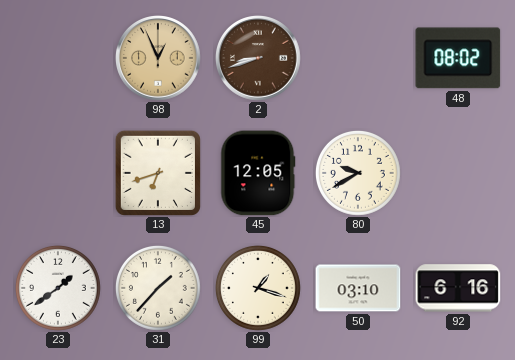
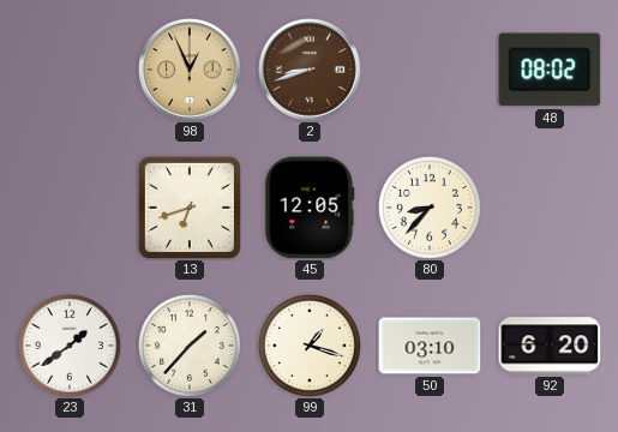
80: 9:40 -> 8:37
92: 6:16 -> 6:20
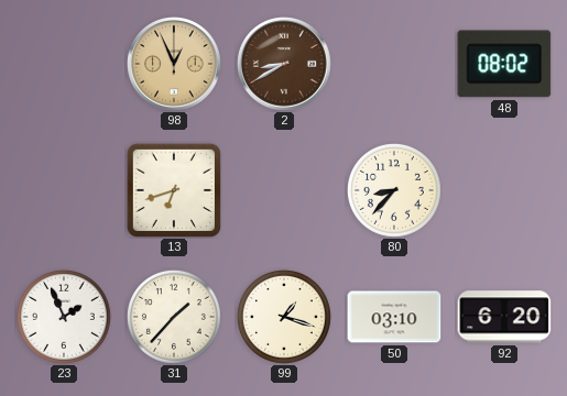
2: 8:42 -> 8:40
45: 12:05 -> none
23: 1:39 -> 1:56
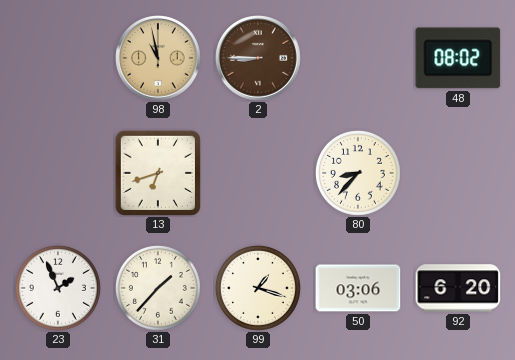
98: 12:56 -> 10:58
2: 8:40 -> 8:45
50: 03:10 -> 03:06
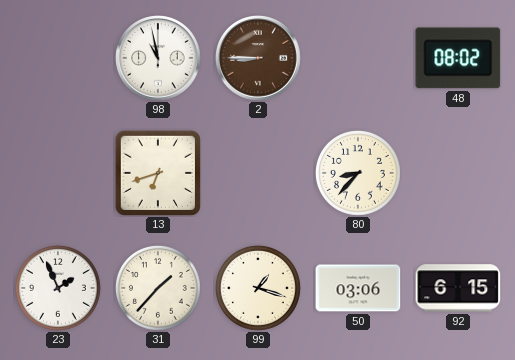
98 dial: champagne -> white
92: 6:20 -> 6:15
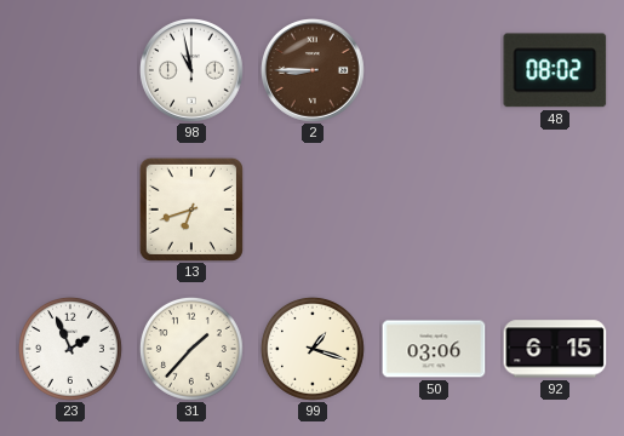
80: 8:37 -> none
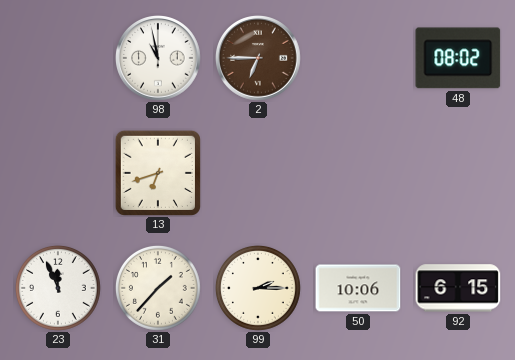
2: 8:45 -> 6:45
23: 1:56 -> 11:56
99: 1:18 -> 2:15
50: 03:06 -> 10:06
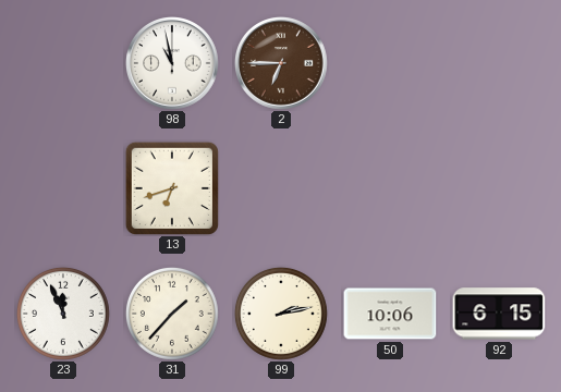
48: 08:02 -> none
99: 2:15 -> 2:13
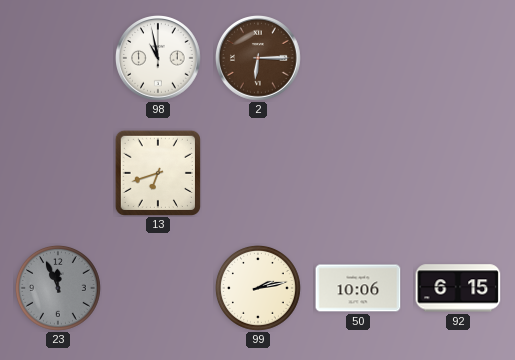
2: 6:45 -> 6:15
23 dial: white -> grey
31: 1:37 -> none
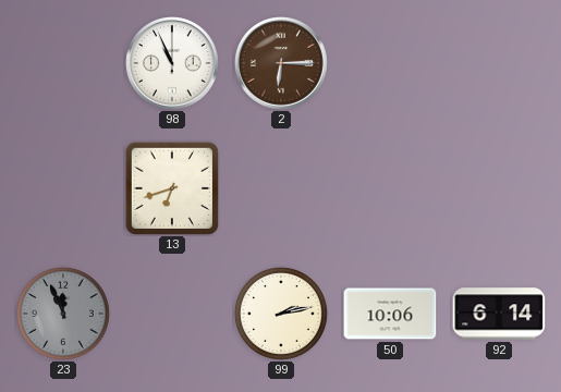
98: 10:58 -> 10:56
92: 6:15 -> 6:14
